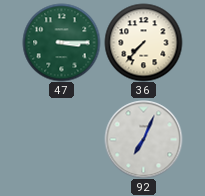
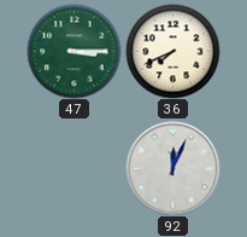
36: 7:37 -> 7:41
92: 7:04 -> 12:04
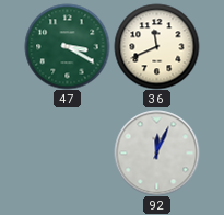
47: 3:15 -> 3:20
36: 7:41 -> 11:41
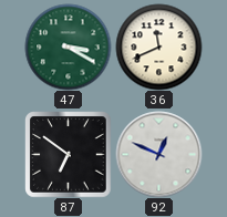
87: none -> 6:51
92: 12:04 -> 12:49
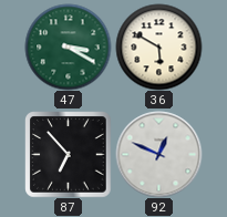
36: 11:41 -> 5:50
87: 6:51 -> 6:53
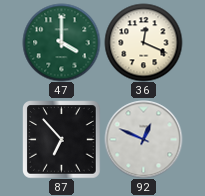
47: 3:20 -> 4:00
36: 5:50 -> 12:19
